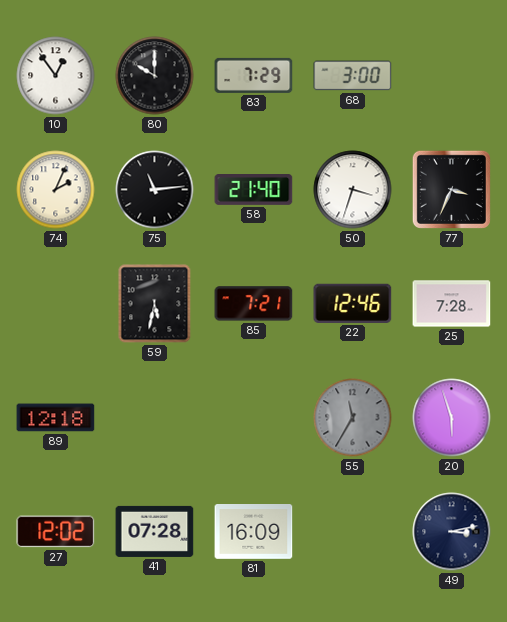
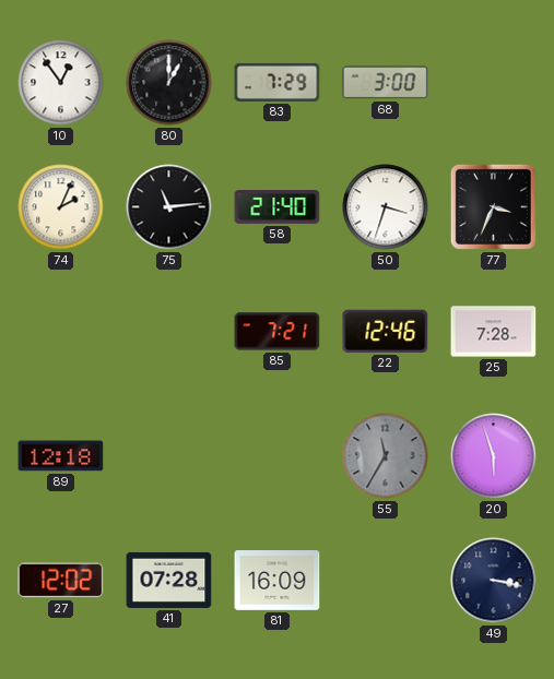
80: 10:00 -> 1:00
59: 5:32 -> none
49: 3:13 -> 3:17
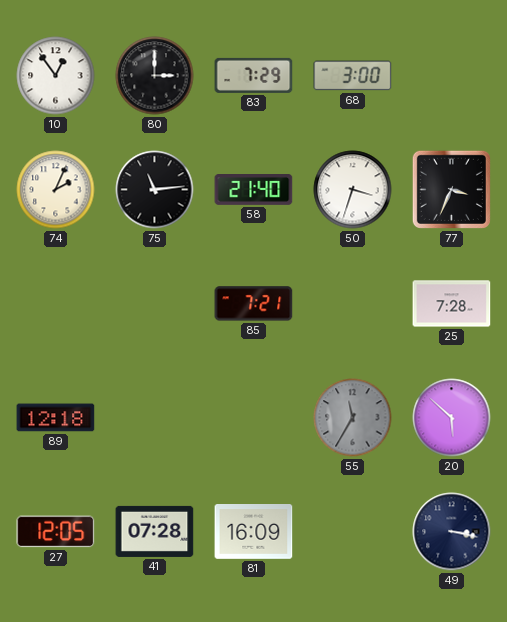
80: 1:00 -> 3:00
22: 12:46 -> none
20: 5:57 -> 5:52
27: 12:02 -> 12:05
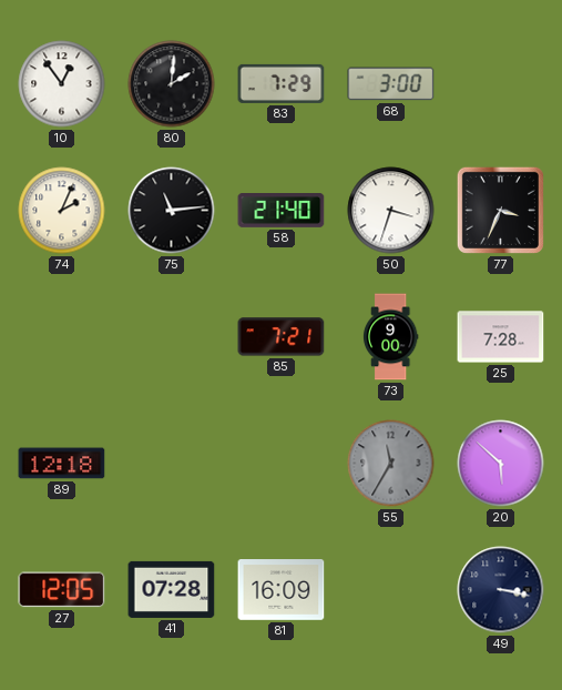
80: 3:00 -> 2:01
73: none -> 9:00
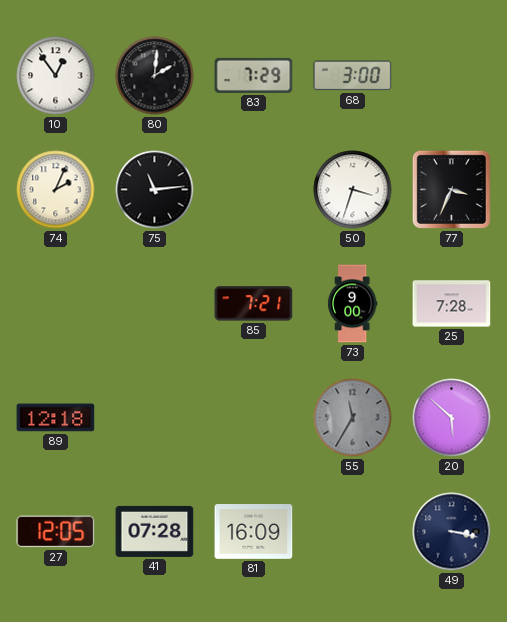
58: 21:40 -> none
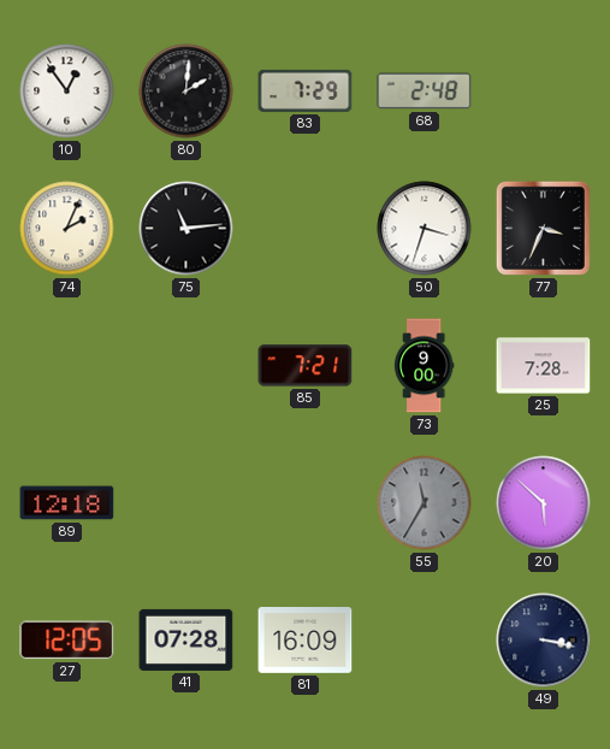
68: 3:00 -> 2:48
